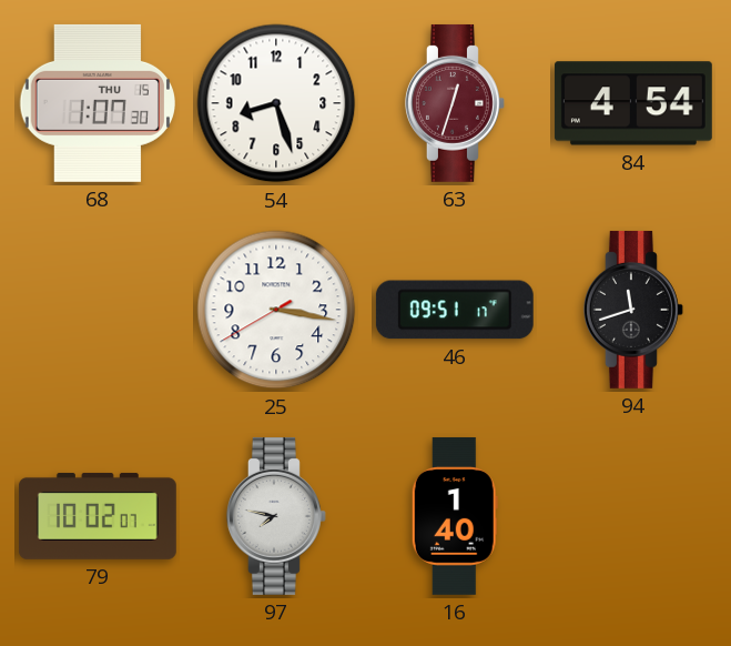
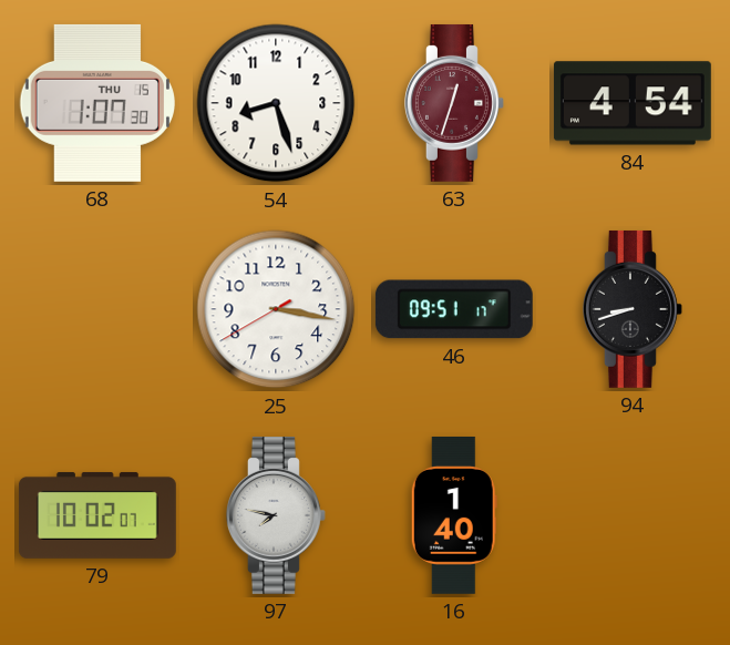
94: 11:42 -> 8:42
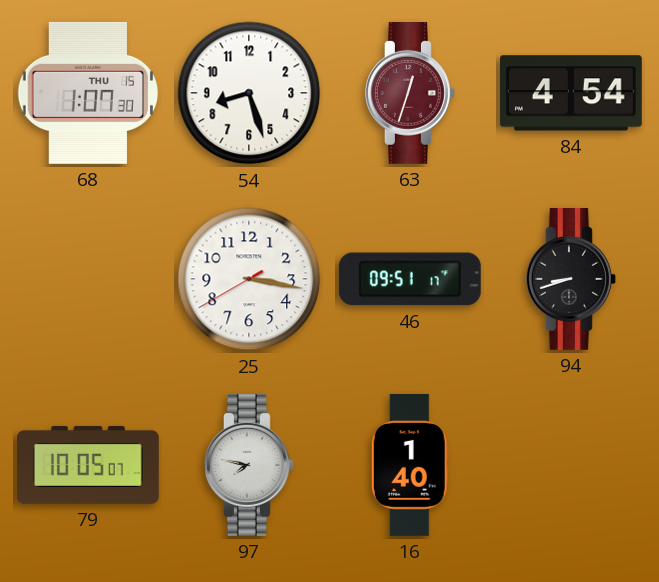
79: 10:02 -> 10:05
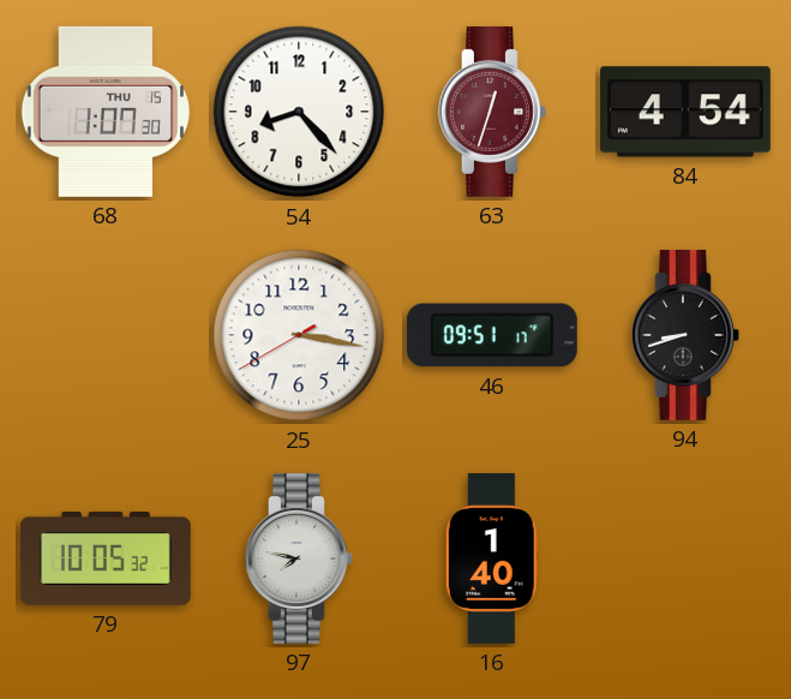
54: 8:27 -> 8:23
79: 10:05:07 -> 10:05:32
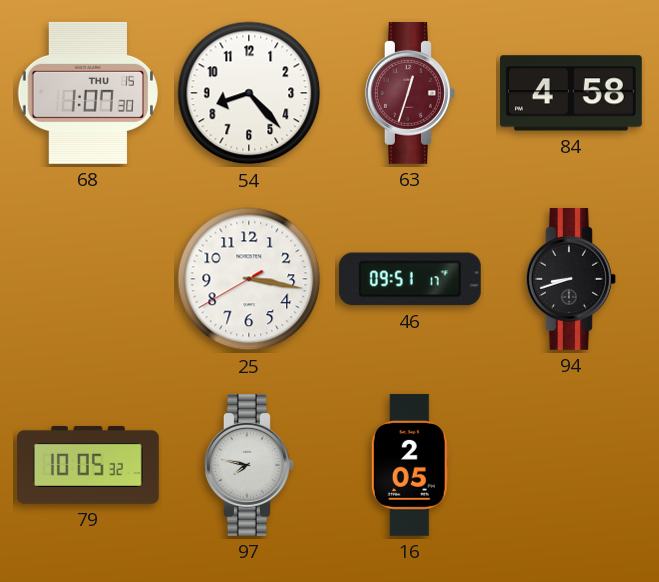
84: 4:54 -> 4:58
16: 1:40 -> 2:05
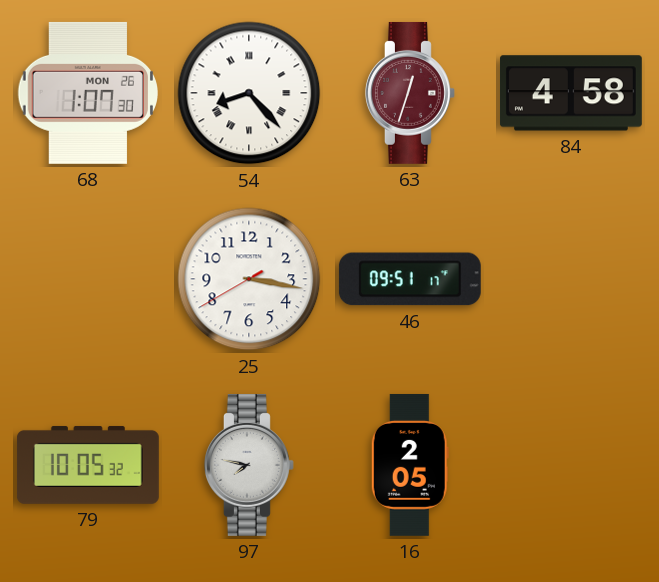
68 date: THU 15 -> MON 26
54 numerals: Arabic -> Roman
94: 8:42 -> none
